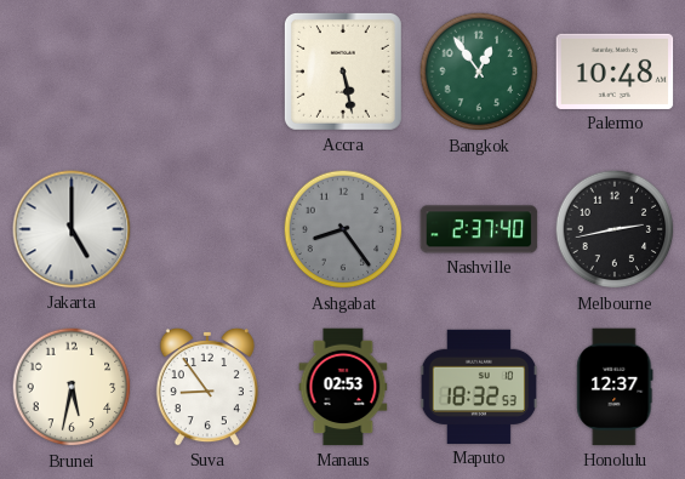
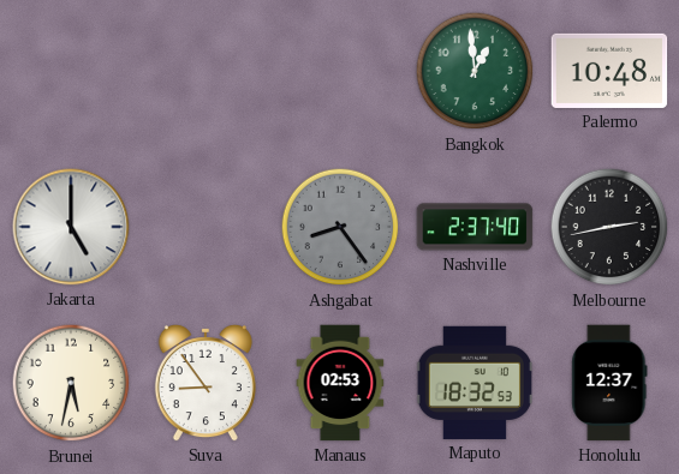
Accra: 5:28 -> none
Bangkok: 12:54 -> 12:59
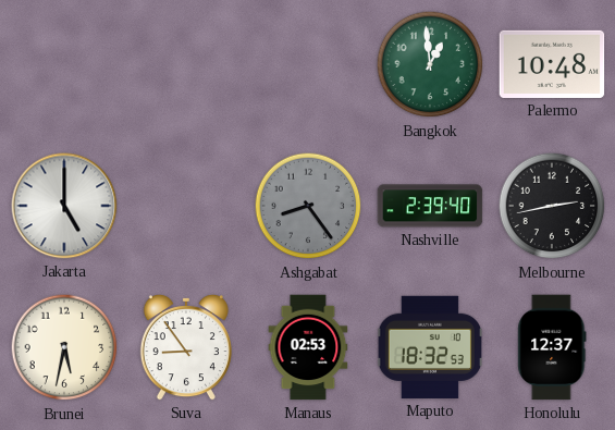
Nashville: 2:37 -> 2:39
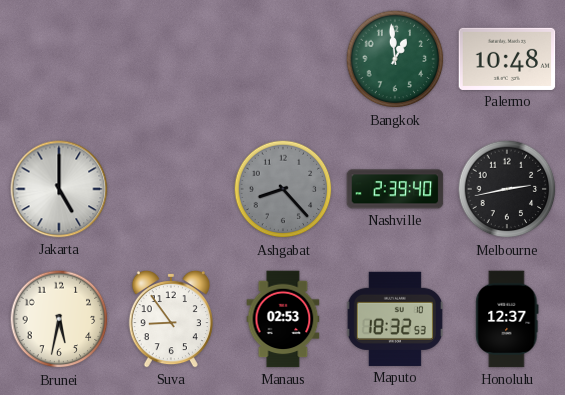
Ashgabat: 8:24 -> 8:23
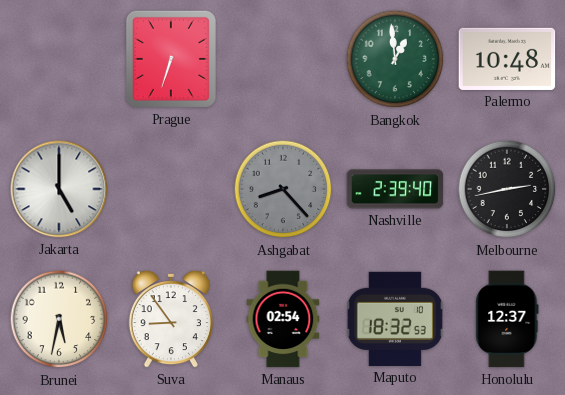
Prague: none -> 6:33
Manaus: 02:53 -> 02:54
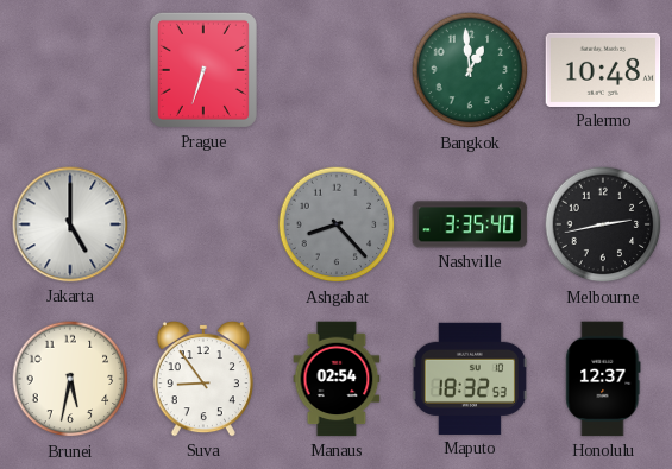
Nashville: 2:39 -> 3:35
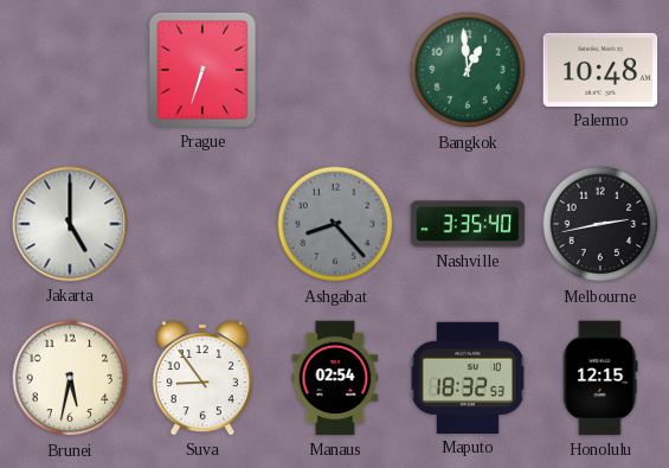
Honolulu: 12:37 -> 12:15
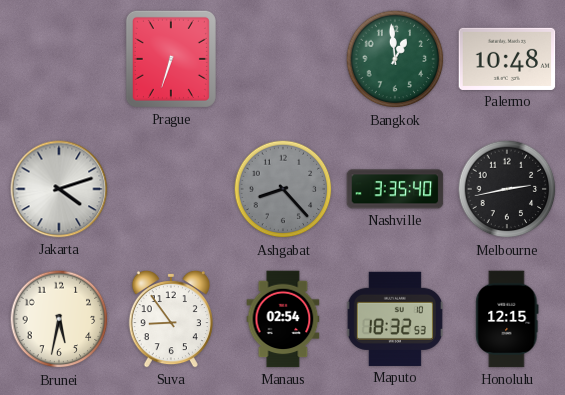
Jakarta: 5:00 -> 4:12
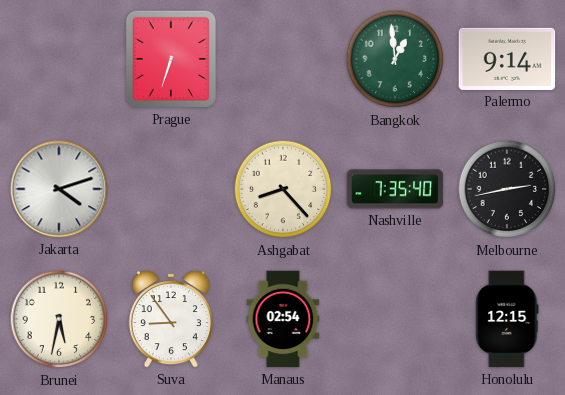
Palermo: 10:48 -> 9:14
Ashgabat dial: grey -> cream
Nashville: 3:35 -> 7:35
Maputo: 18:32 -> none
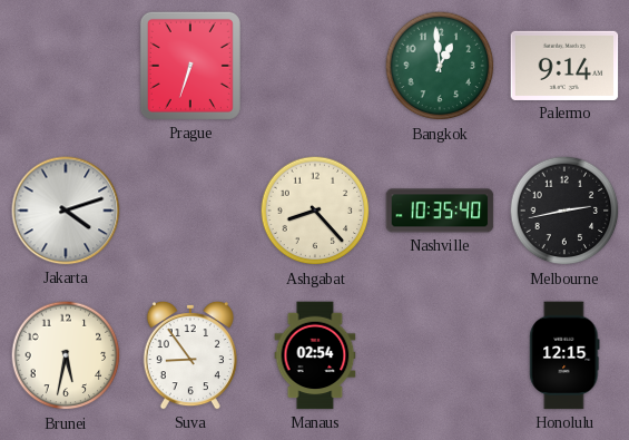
Nashville: 7:35 -> 10:35
